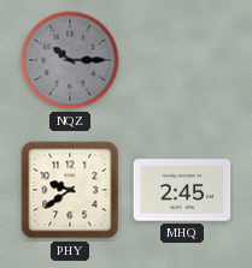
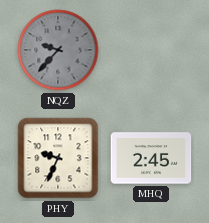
NQZ: 10:15 -> 9:37
PHY: 9:39 -> 9:34
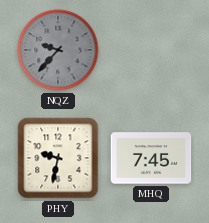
PHY: 9:34 -> 9:32
MHQ: 2:45 -> 7:45
